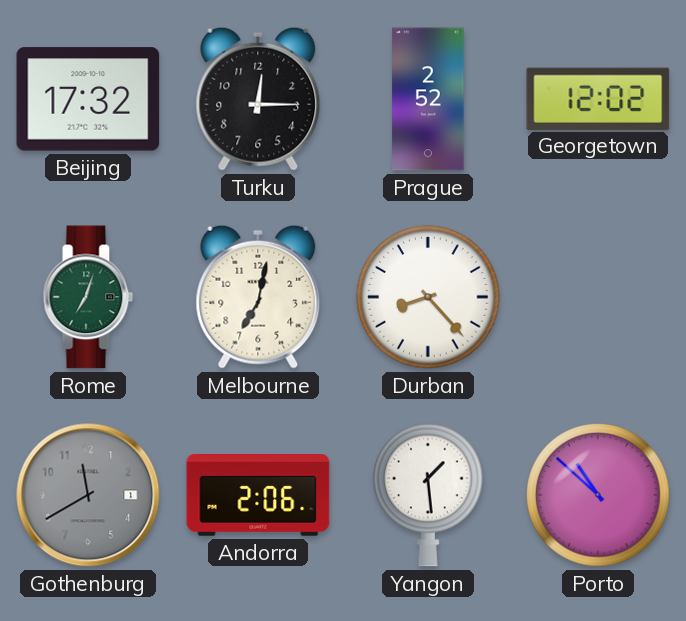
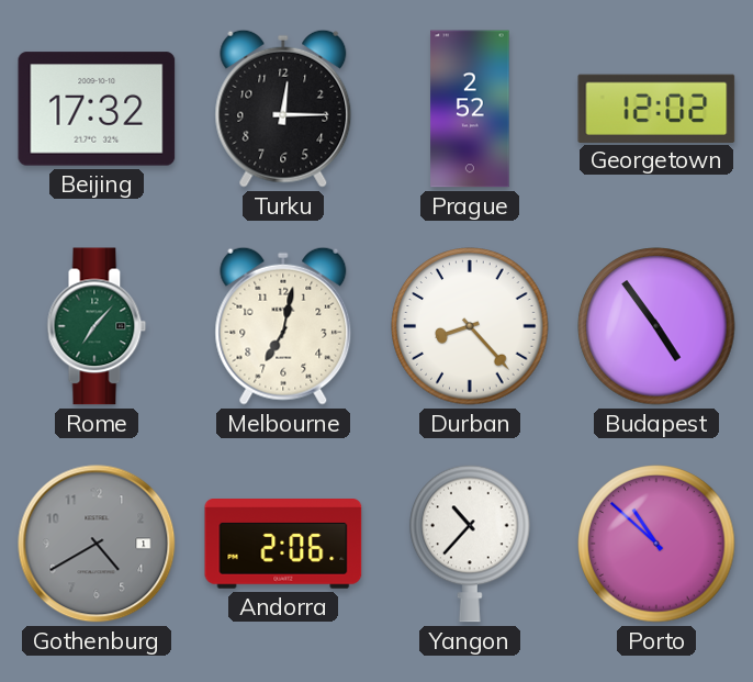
Rome: 7:03 -> 7:07
Budapest: none -> 4:54
Gothenburg: 11:40 -> 4:40
Yangon: 1:29 -> 10:37
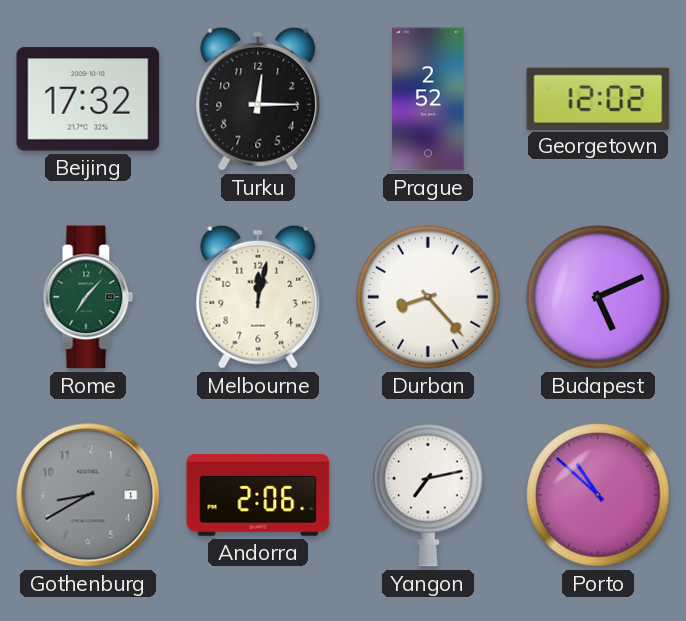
Melbourne: 7:02 -> 12:02
Budapest: 4:54 -> 5:11
Gothenburg: 4:40 -> 8:40
Yangon: 10:37 -> 7:13
